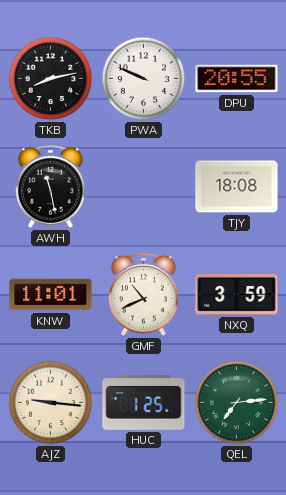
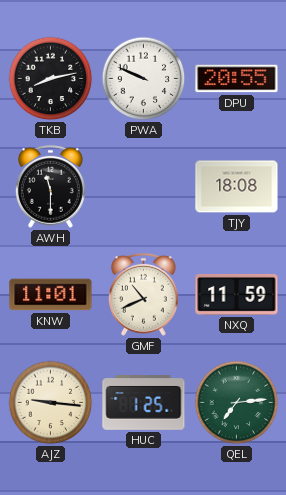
AWH: 11:28 -> 11:30
NXQ: 3:59 -> 11:59
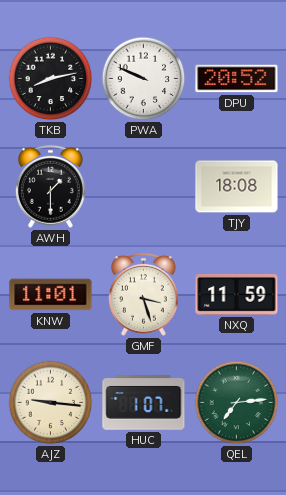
DPU: 20:55 -> 20:52
AWH: 11:30 -> 1:30
GMF: 10:41 -> 3:27
HUC: 1:25 -> 1:07
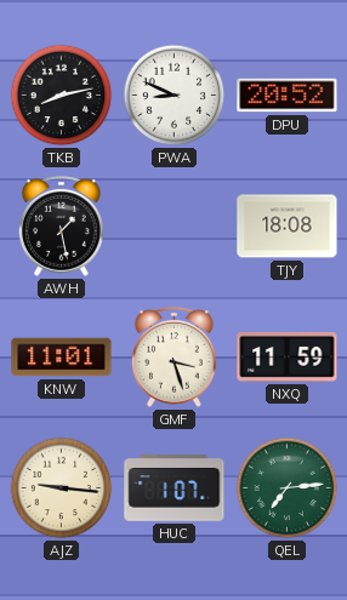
PWA: 9:49 -> 8:49
AWH: 1:30 -> 1:28
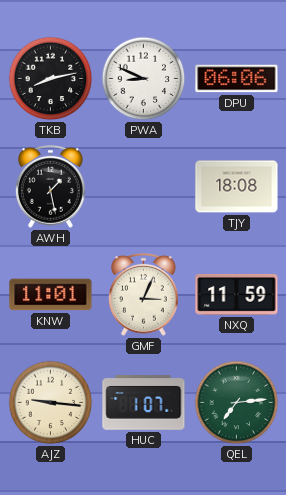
DPU: 20:52 -> 06:06
GMF: 3:27 -> 3:04
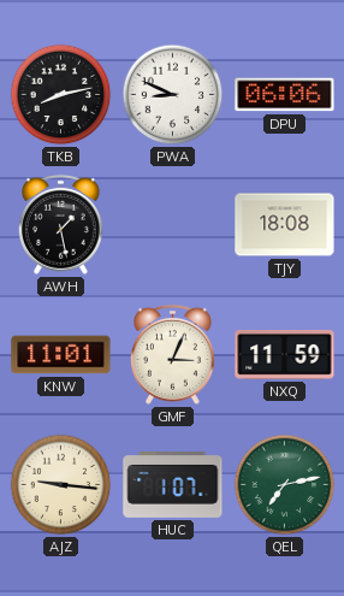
QEL: 7:14 -> 7:13
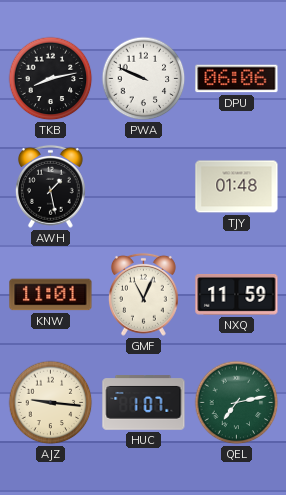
PWA: 8:49 -> 9:49
TJY: 18:08 -> 01:48
GMF: 3:04 -> 11:04
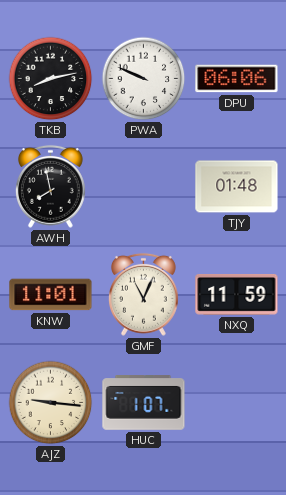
AWH: 1:28 -> 7:58
QEL: 7:13 -> none
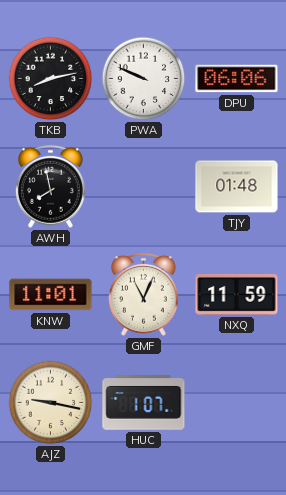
AJZ: 9:16 -> 9:17
